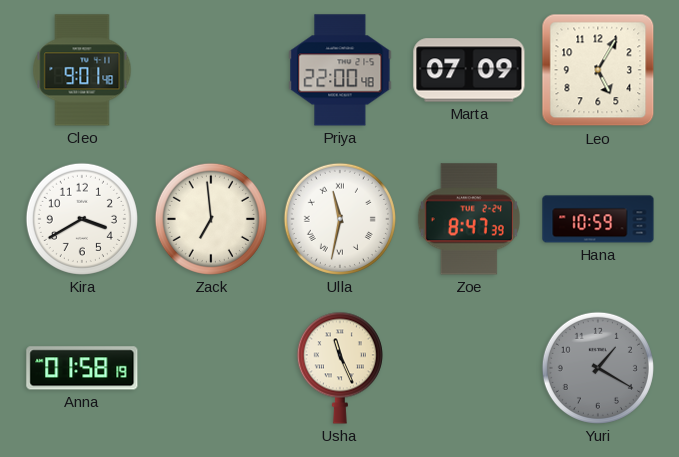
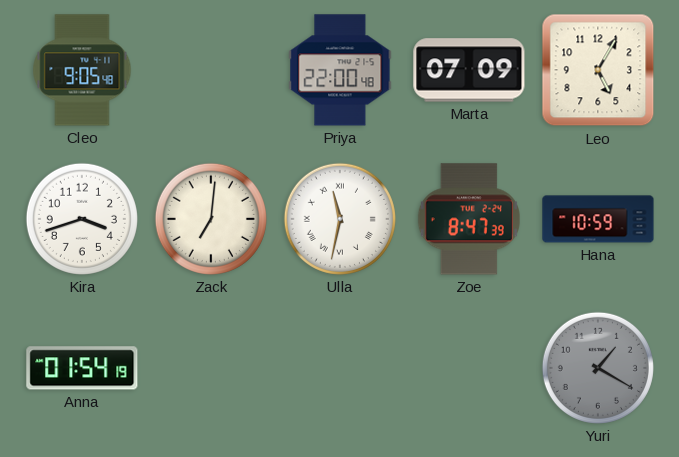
Cleo: 9:01 -> 9:05
Kira: 3:40 -> 3:42
Zack: 6:59 -> 7:01
Anna: 01:58 -> 01:54
Usha: 11:26 -> none
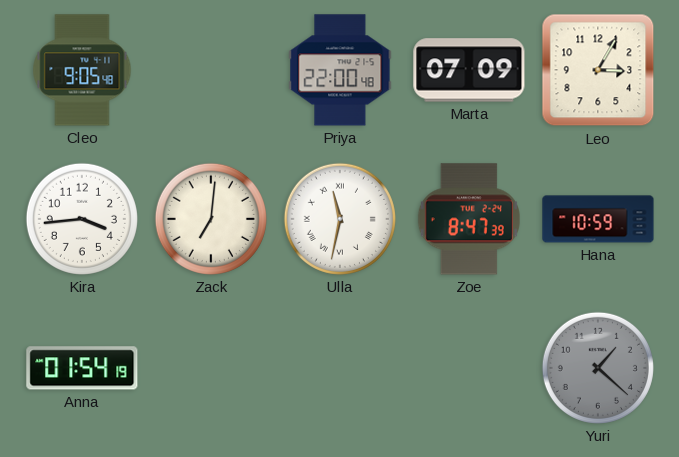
Leo: 5:05 -> 3:05
Kira: 3:42 -> 3:44
Yuri: 1:20 -> 1:22
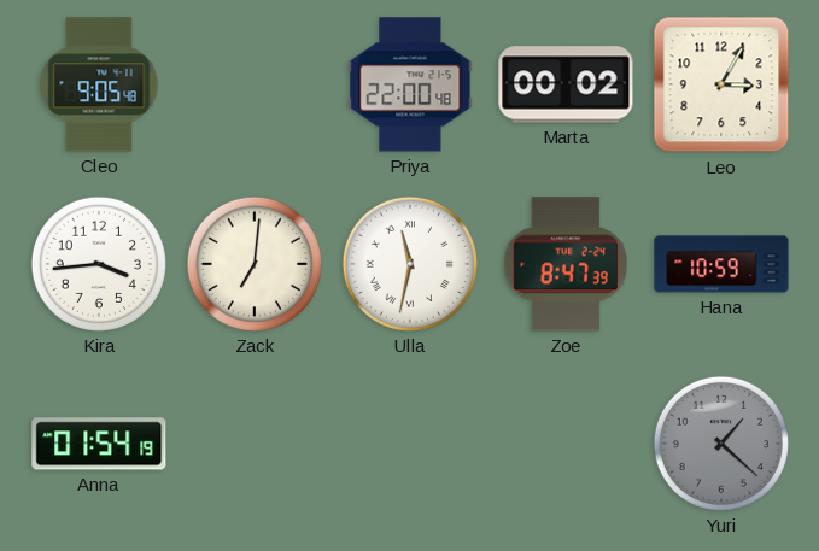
Marta: 07:09 -> 00:02
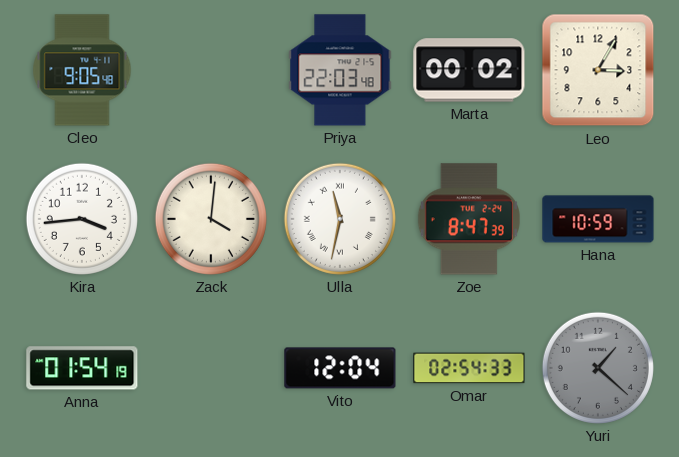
Priya: 22:00 -> 22:03
Zack: 7:01 -> 4:01
Vito: none -> 12:04
Omar: none -> 02:54
